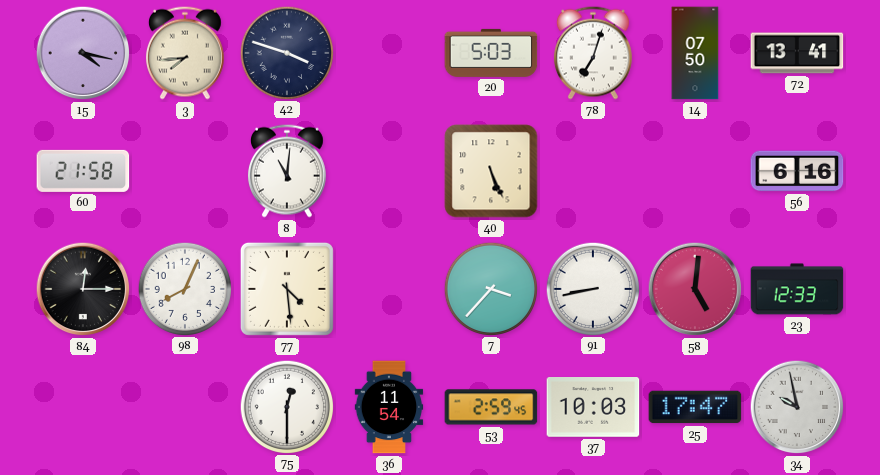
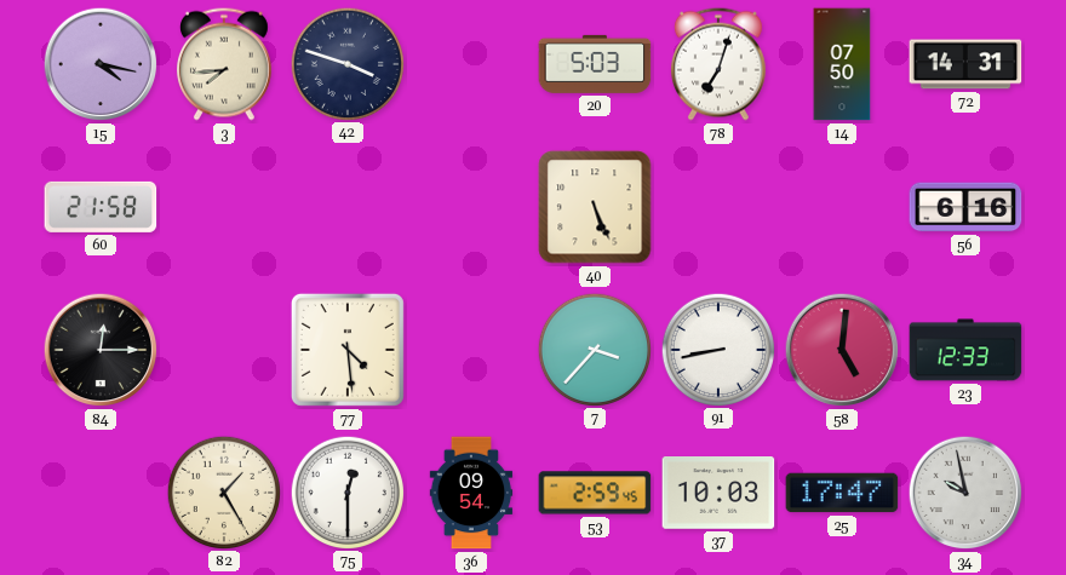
72: 13:41 -> 14:31
8: 11:01 -> none
98: 8:04 -> none
82: none -> 1:25
36: 11:54 -> 09:54
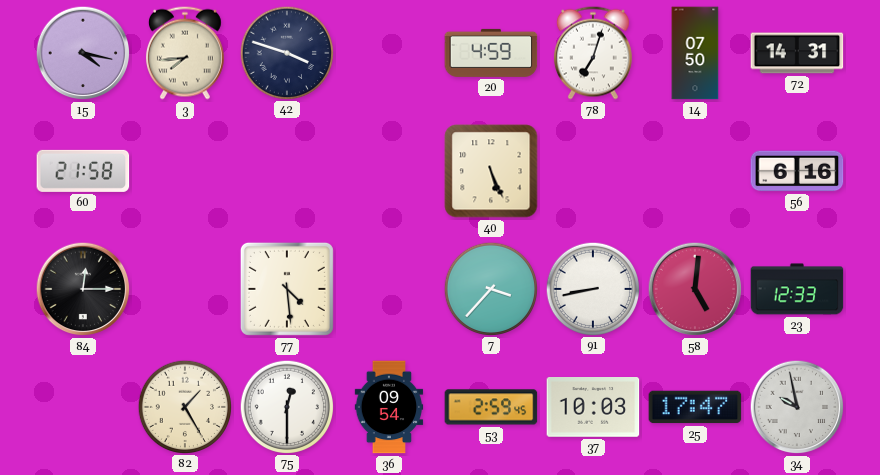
20: 5:03 -> 4:59
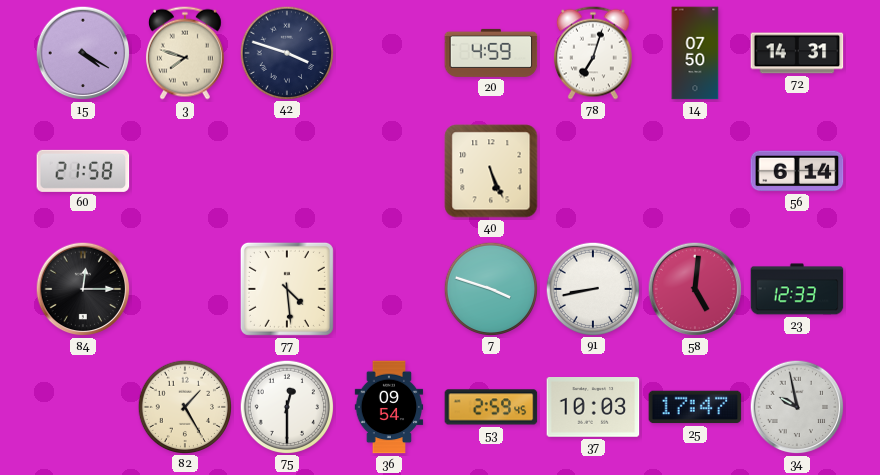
15: 4:17 -> 4:20
3: 7:44 -> 7:48
56: 6:16 -> 6:14
7: 3:37 -> 3:48
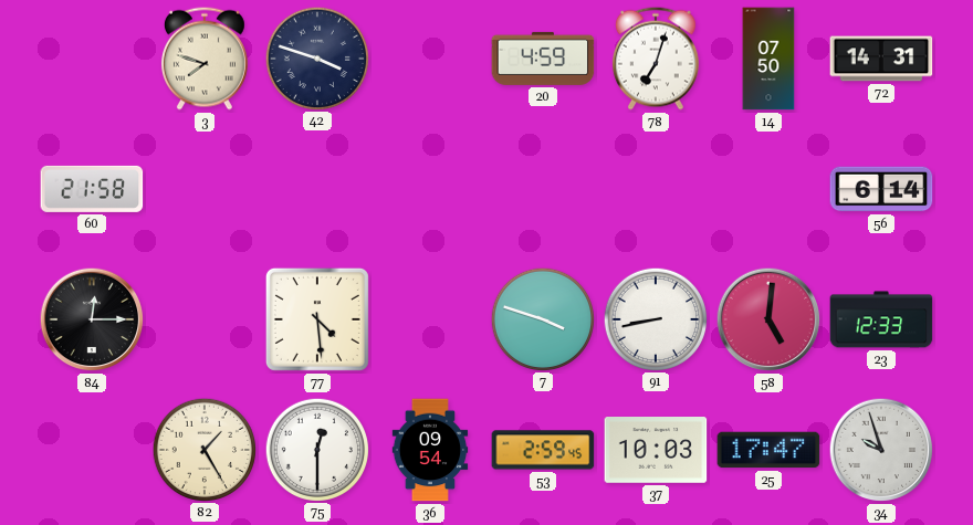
15: 4:20 -> none
40: 5:26 -> none
34: 9:58 -> 9:57
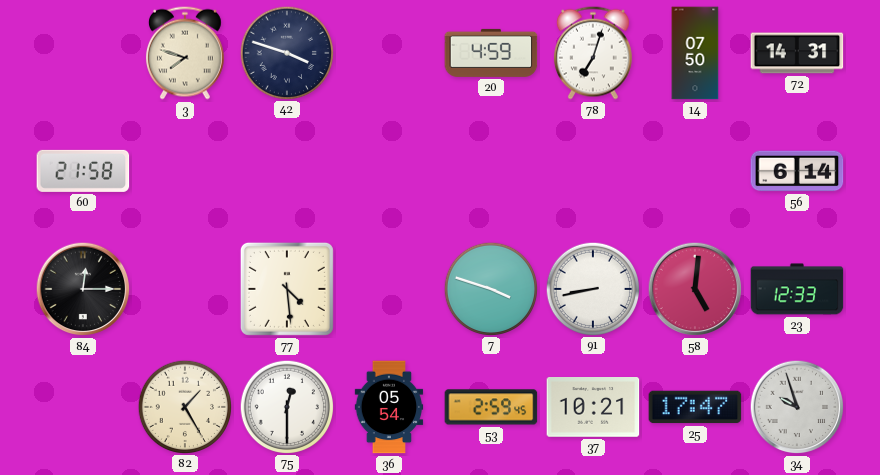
36: 09:54 -> 05:54
37: 10:03 -> 10:21
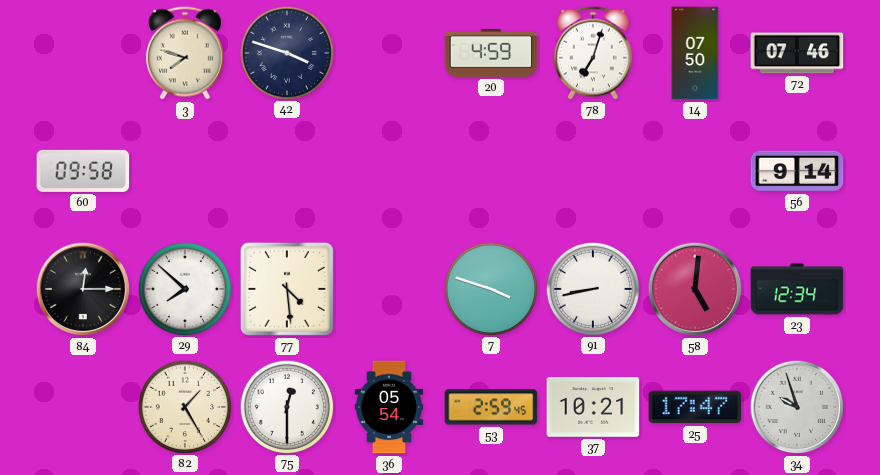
72: 14:31 -> 07:46
60: 21:58 -> 09:58
56: 6:14 -> 9:14
29: none -> 7:52
23: 12:33 -> 12:34
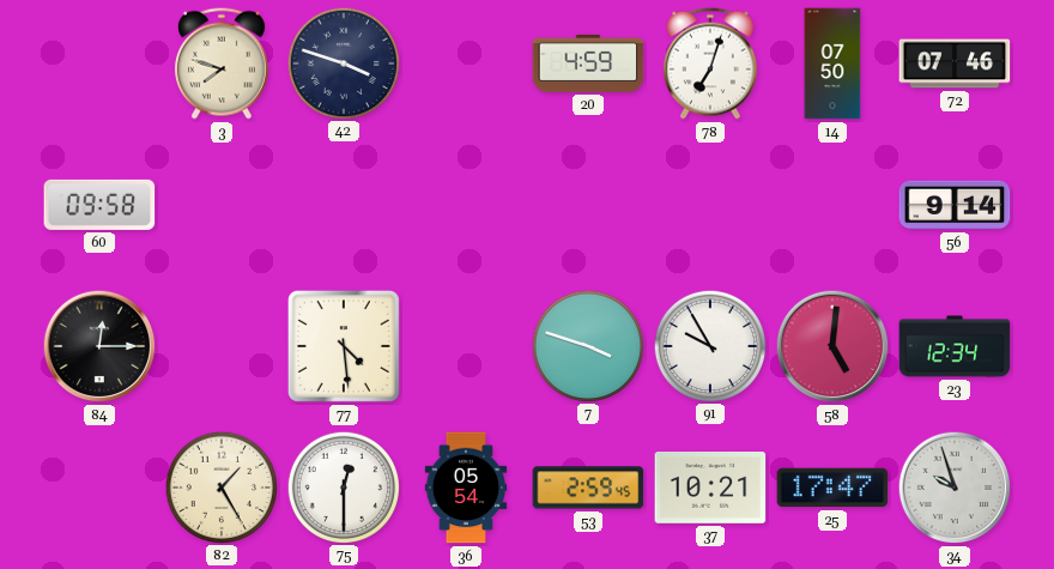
29: 7:52 -> none
91: 8:43 -> 9:55
